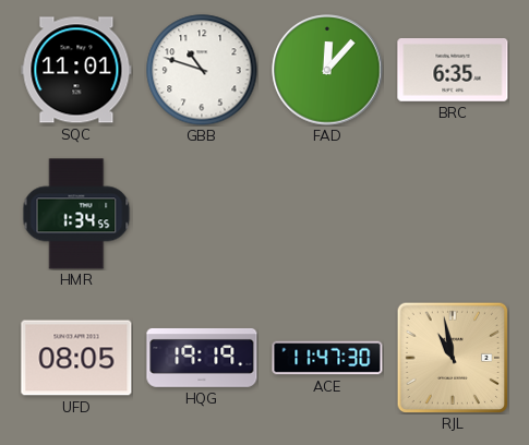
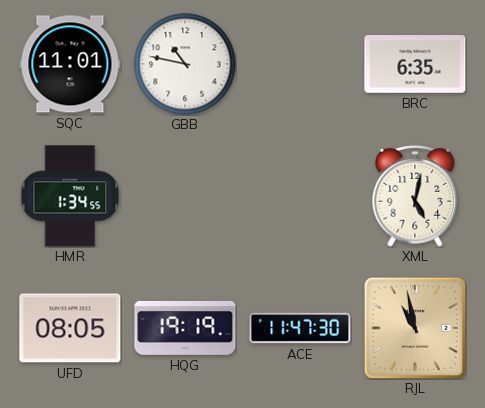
GBB: 10:48 -> 10:47
FAD: 12:07 -> none
XML: none -> 5:02
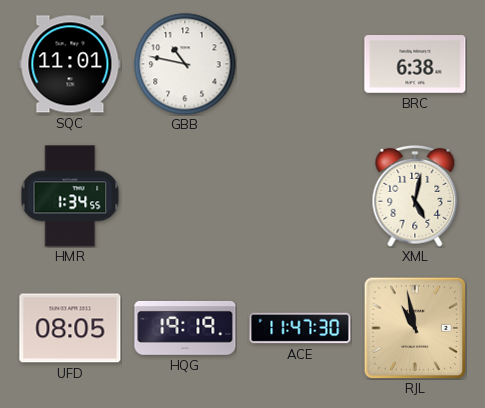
BRC: 6:35 -> 6:38
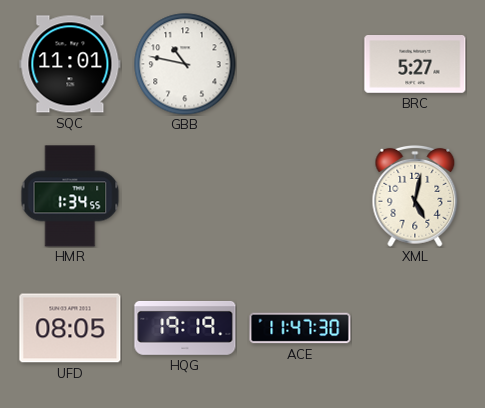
BRC: 6:38 -> 5:27
RJL: 10:58 -> none
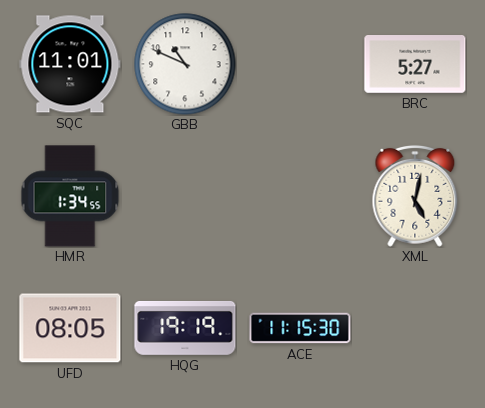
GBB: 10:47 -> 10:49
ACE: 11:47 -> 11:15
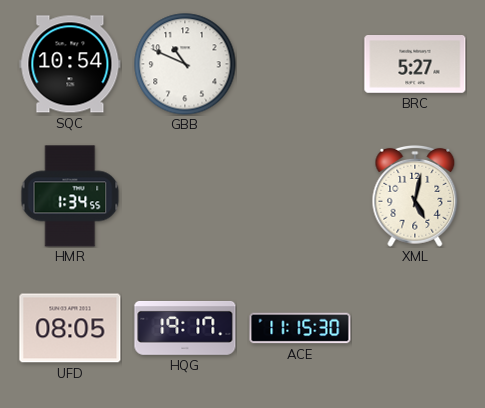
SQC: 11:01 -> 10:54
HQG: 19:19 -> 19:17
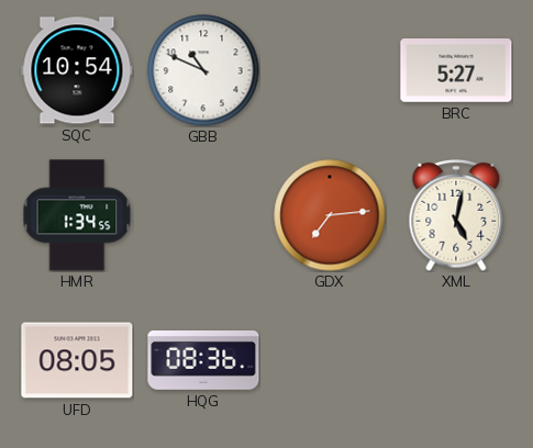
GDX: none -> 7:14
HQG: 19:17 -> 08:36
ACE: 11:15 -> none
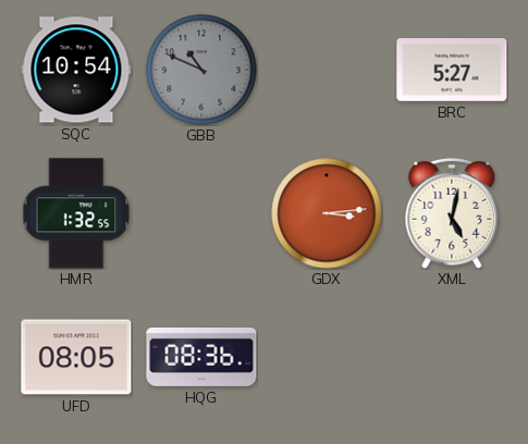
GBB dial: white -> grey
HMR: 1:34 -> 1:32
GDX: 7:14 -> 3:14
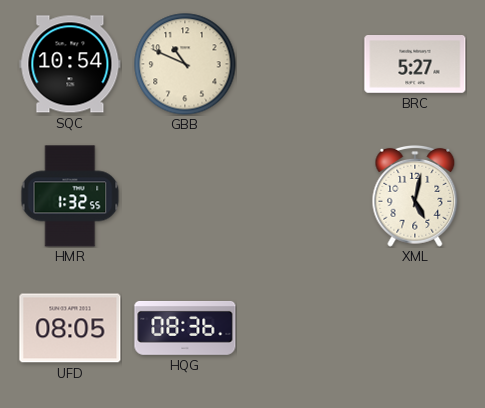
GBB dial: grey -> cream
GDX: 3:14 -> none
